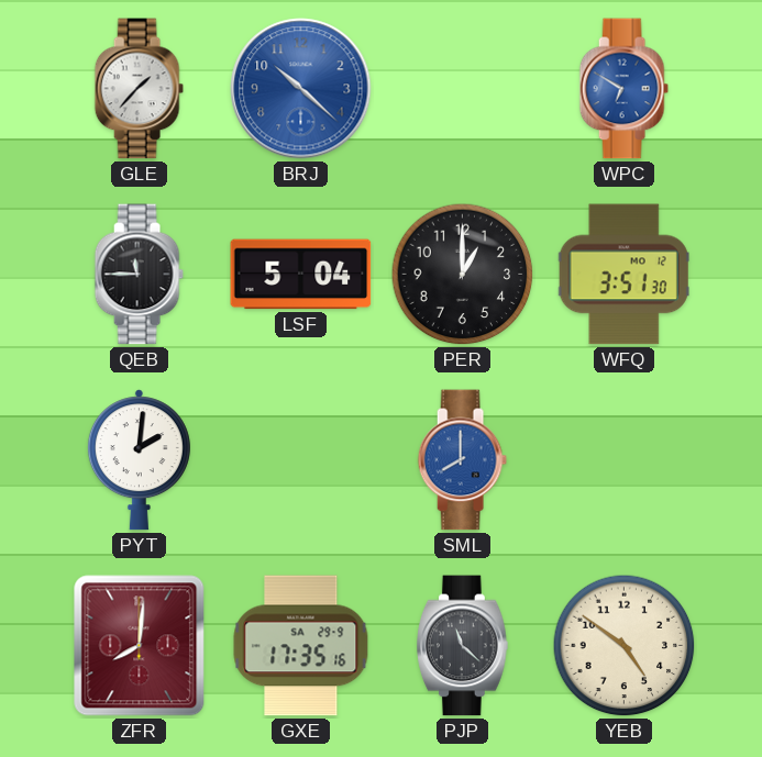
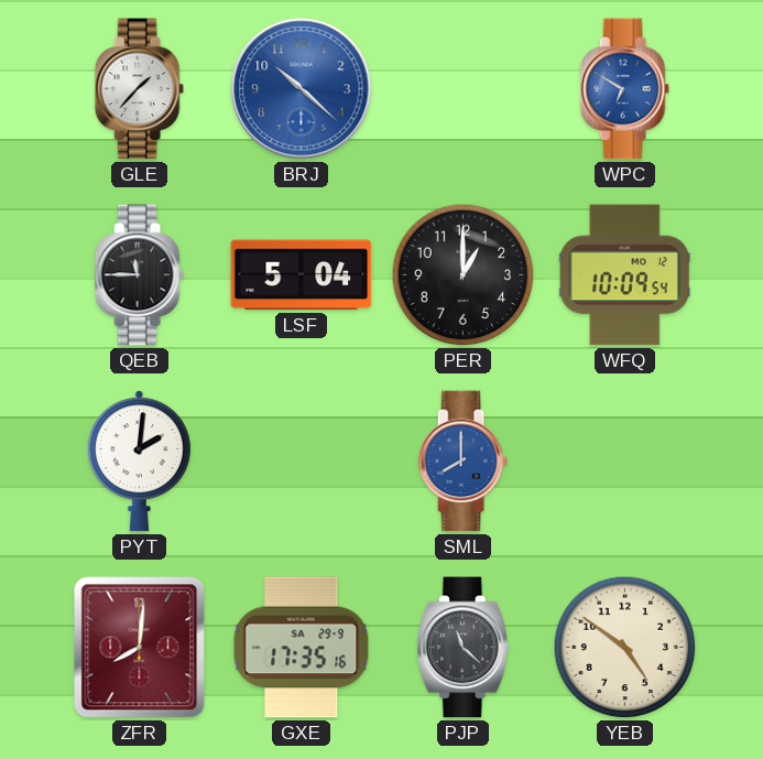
WFQ: 3:51 -> 10:09
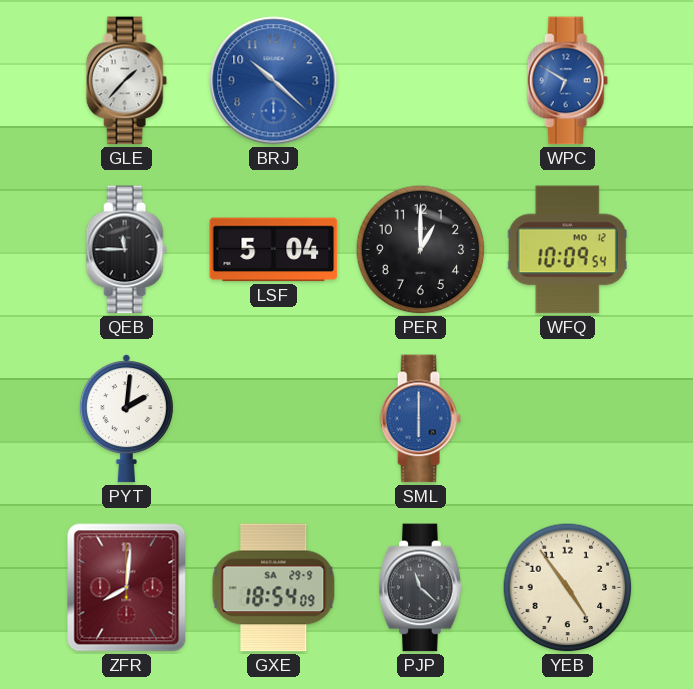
SML: 8:00 -> 6:00
GXE: 17:35 -> 18:54
YEB: 4:51 -> 4:54
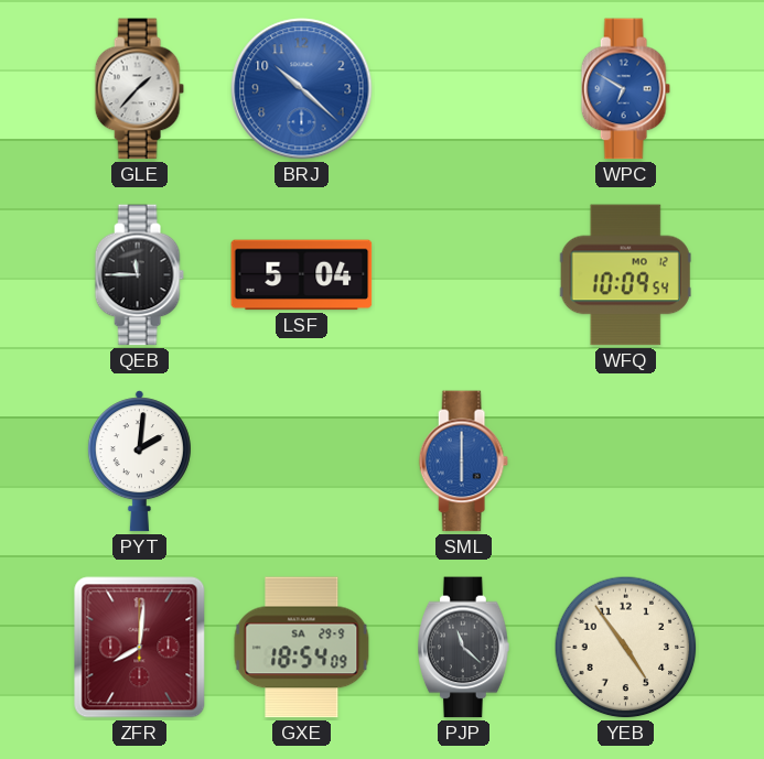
PER: 1:00 -> none
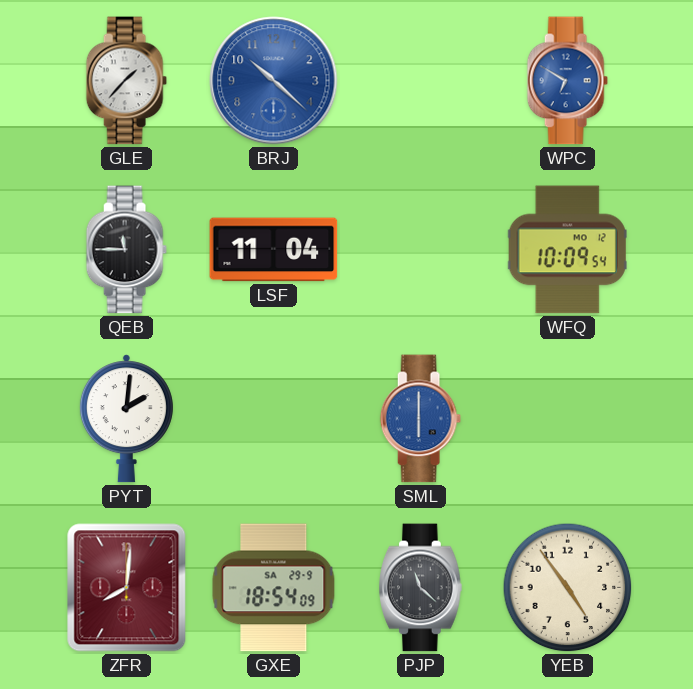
LSF: 5:04 -> 11:04
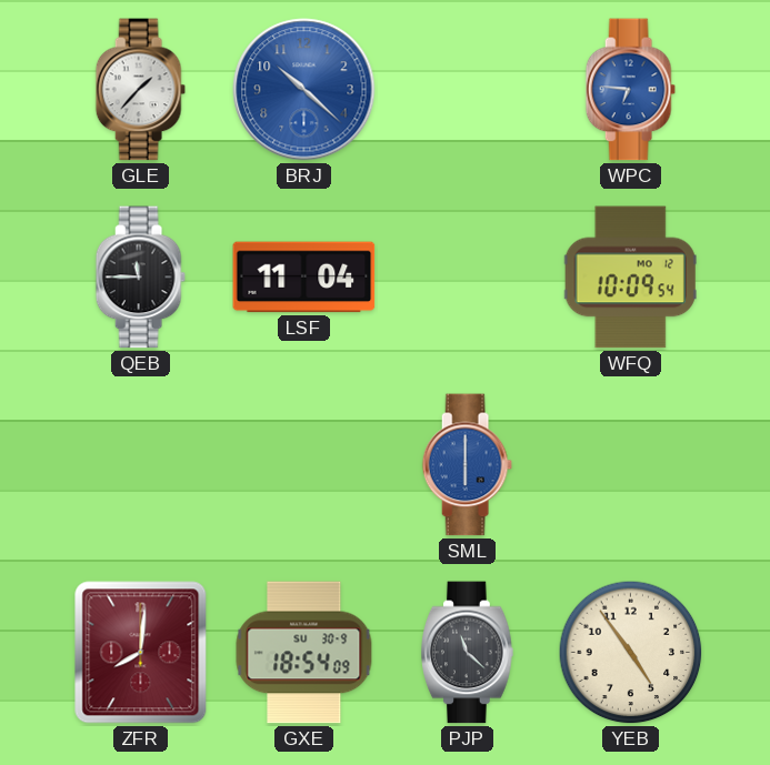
WPC: 6:50 -> 6:46
PYT: 2:01 -> none
GXE date: SA 29-9 -> SU 30-9
